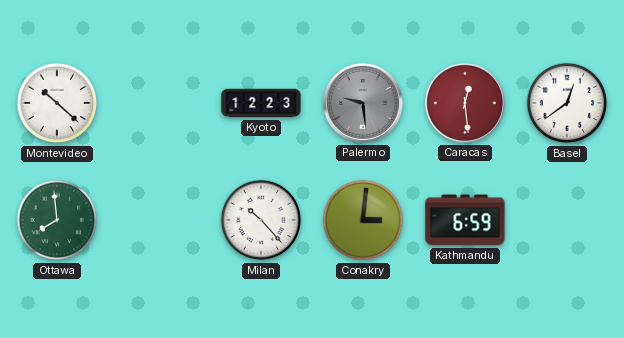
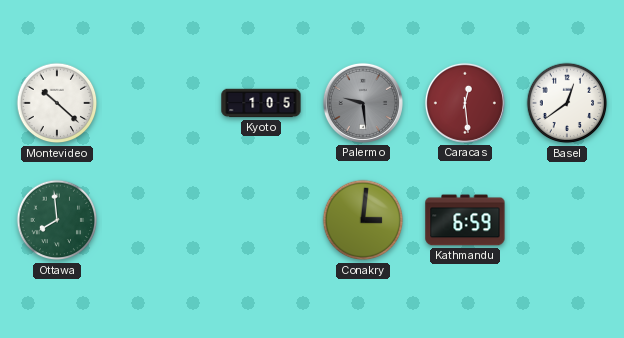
Kyoto: 12:23 -> 1:05
Milan: 10:23 -> none
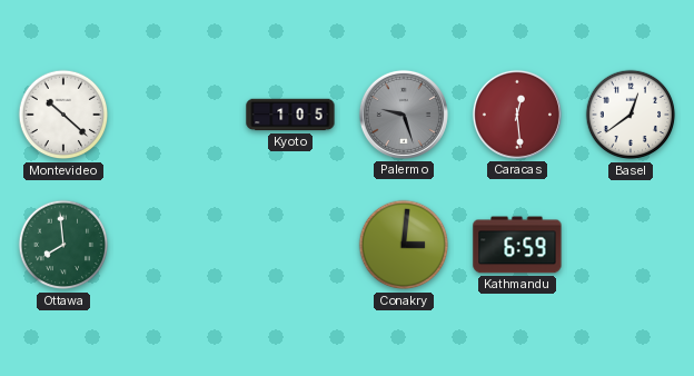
Palermo: 9:29 -> 9:27
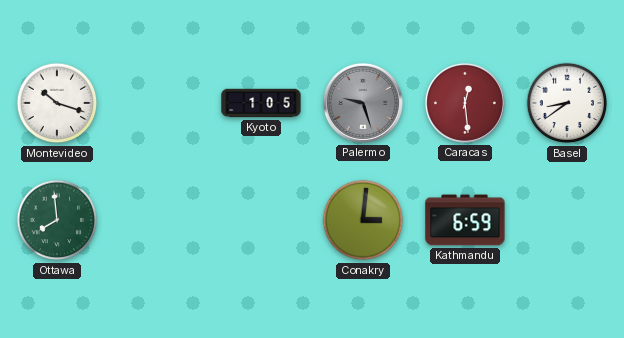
Montevideo: 10:22 -> 10:18
Basel: 12:39 -> 8:39
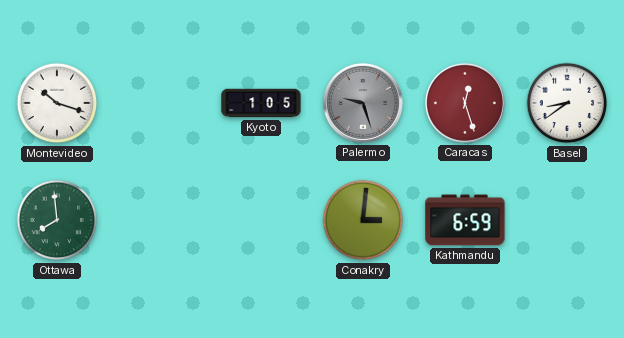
Caracas: 12:29 -> 12:27
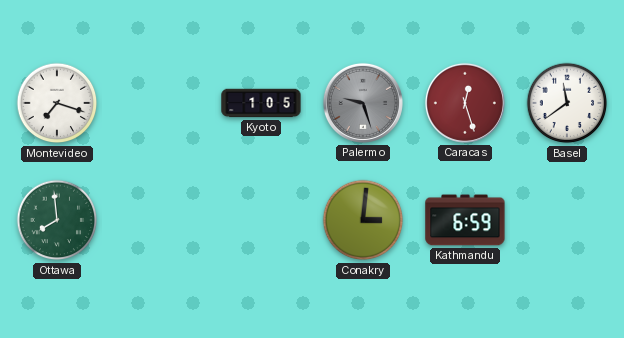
Montevideo: 10:18 -> 7:18
Basel: 8:39 -> 11:39
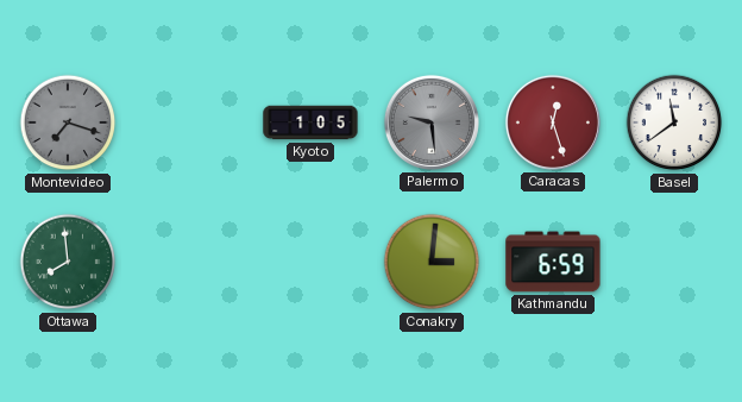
Montevideo dial: white -> grey
Palermo: 9:27 -> 9:29
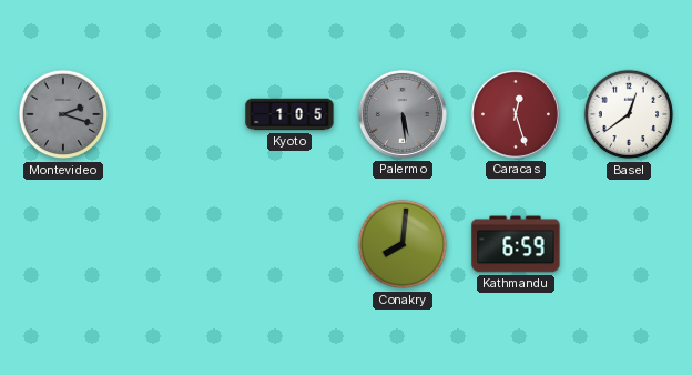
Montevideo: 7:18 -> 2:18
Palermo: 9:29 -> 5:29
Basel: 11:39 -> 12:39
Ottawa: 7:59 -> none
Conakry: 3:01 -> 8:01
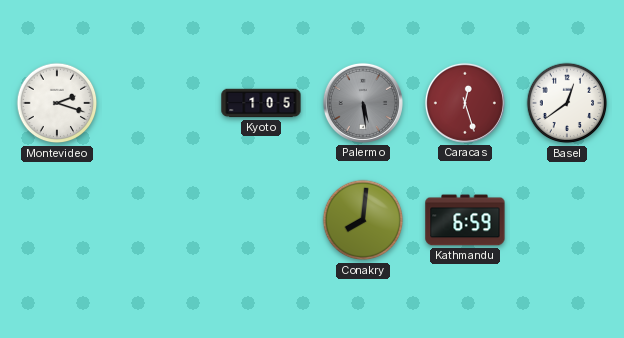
Montevideo dial: grey -> white
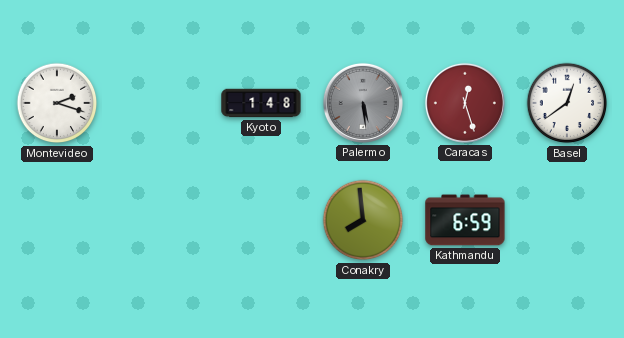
Kyoto: 1:05 -> 1:48
Conakry: 8:01 -> 7:59
